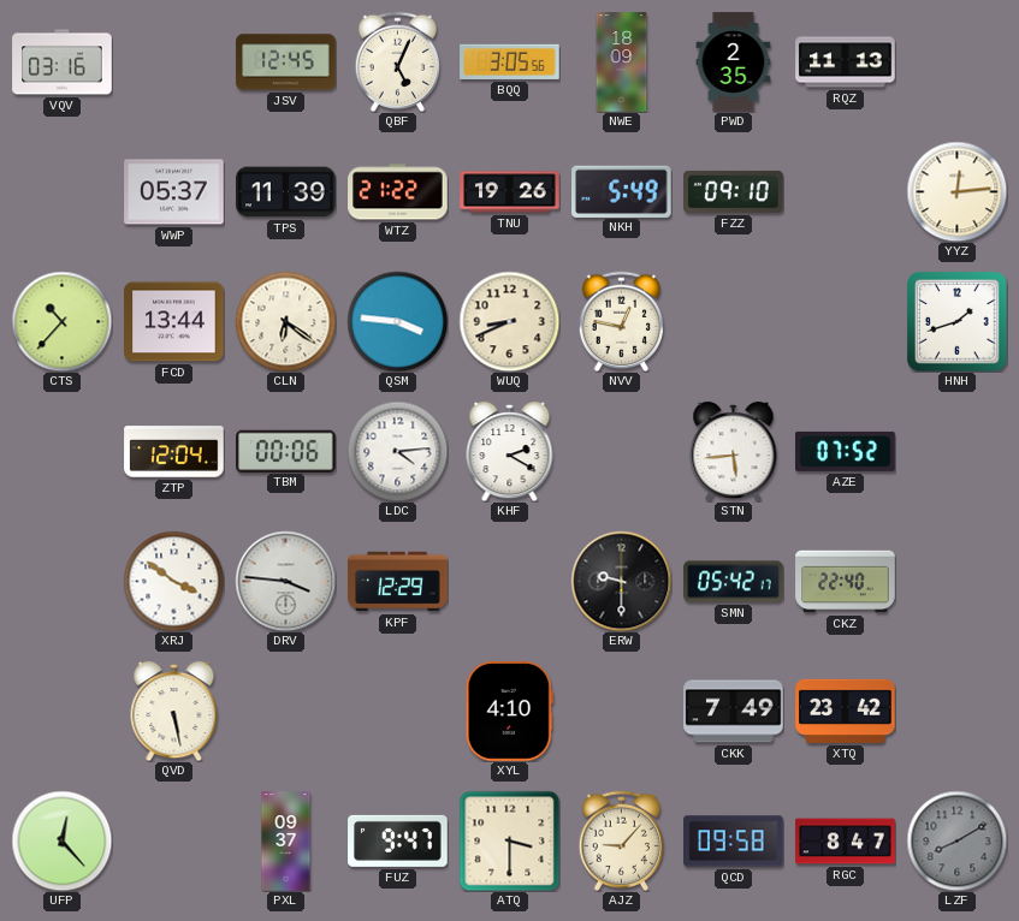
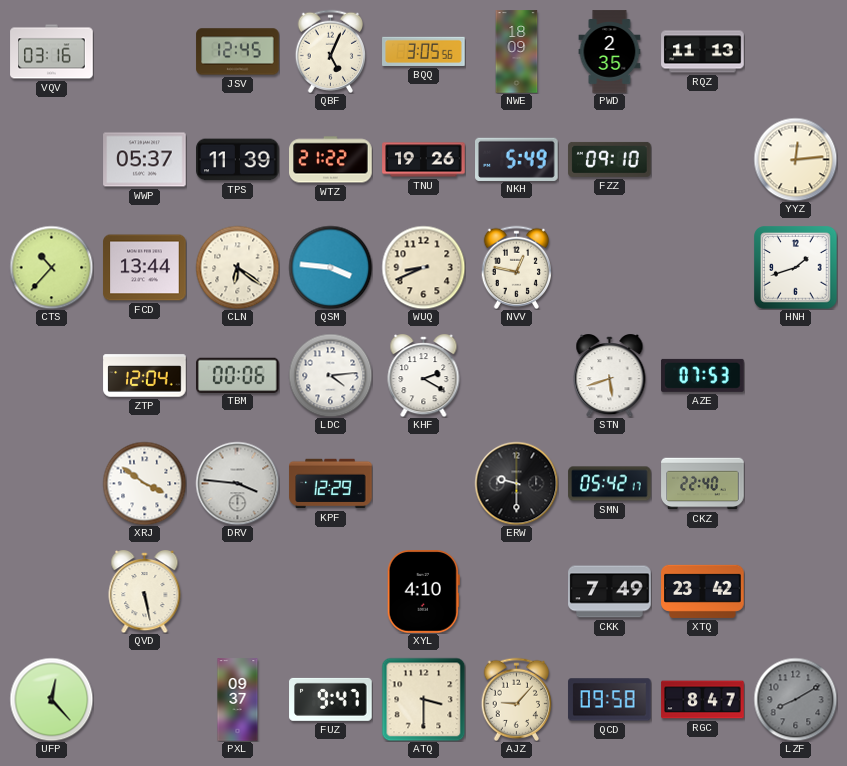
STN: 5:44 -> 5:42
AZE: 07:52 -> 07:53
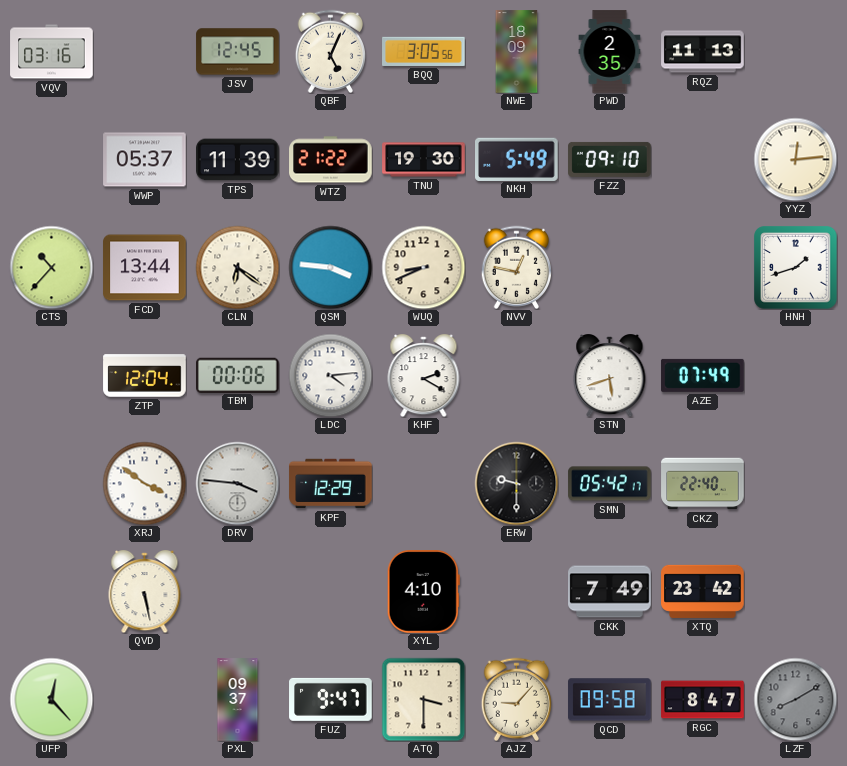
TNU: 19:26 -> 19:30
AZE: 07:53 -> 07:49
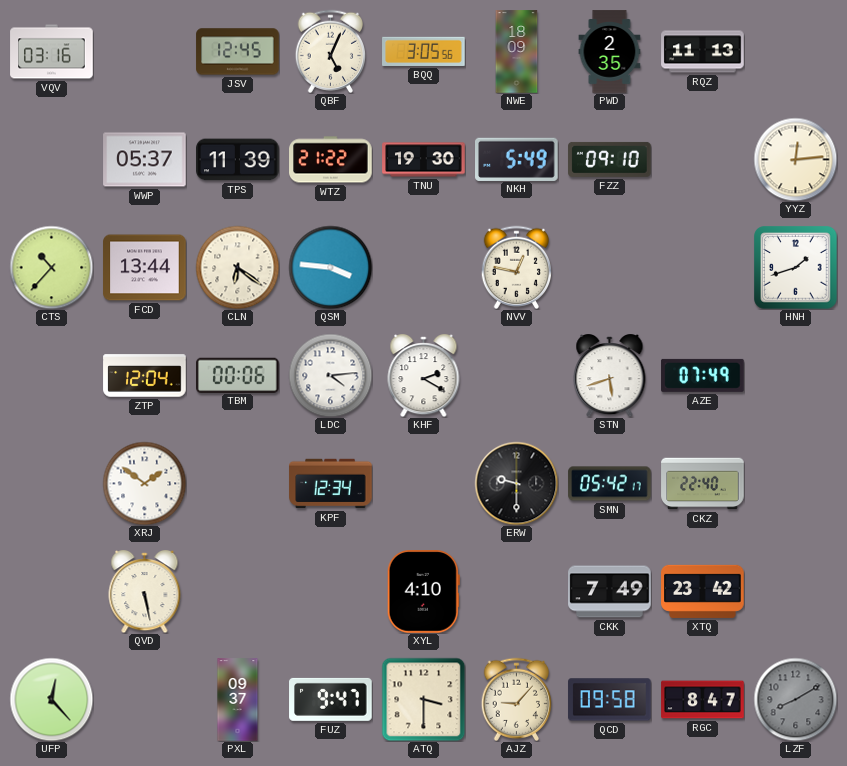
WUQ: 8:41 -> none
XRJ: 3:51 -> 1:51
DRV: 3:46 -> none
KPF: 12:29 -> 12:34
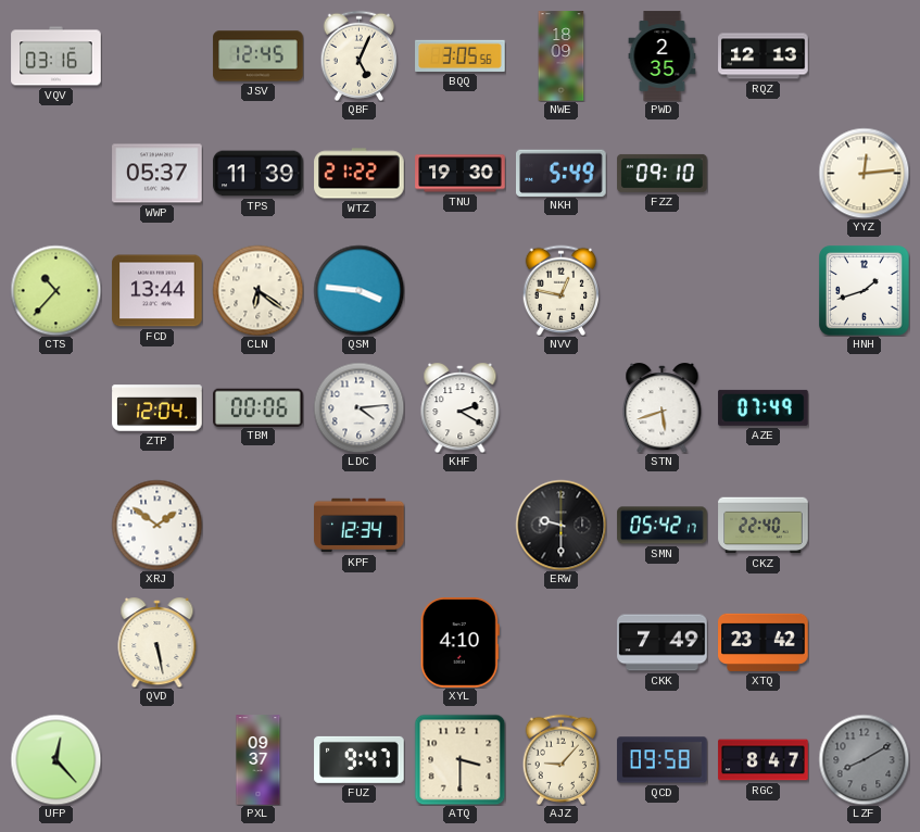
RQZ: 11:13 -> 12:13
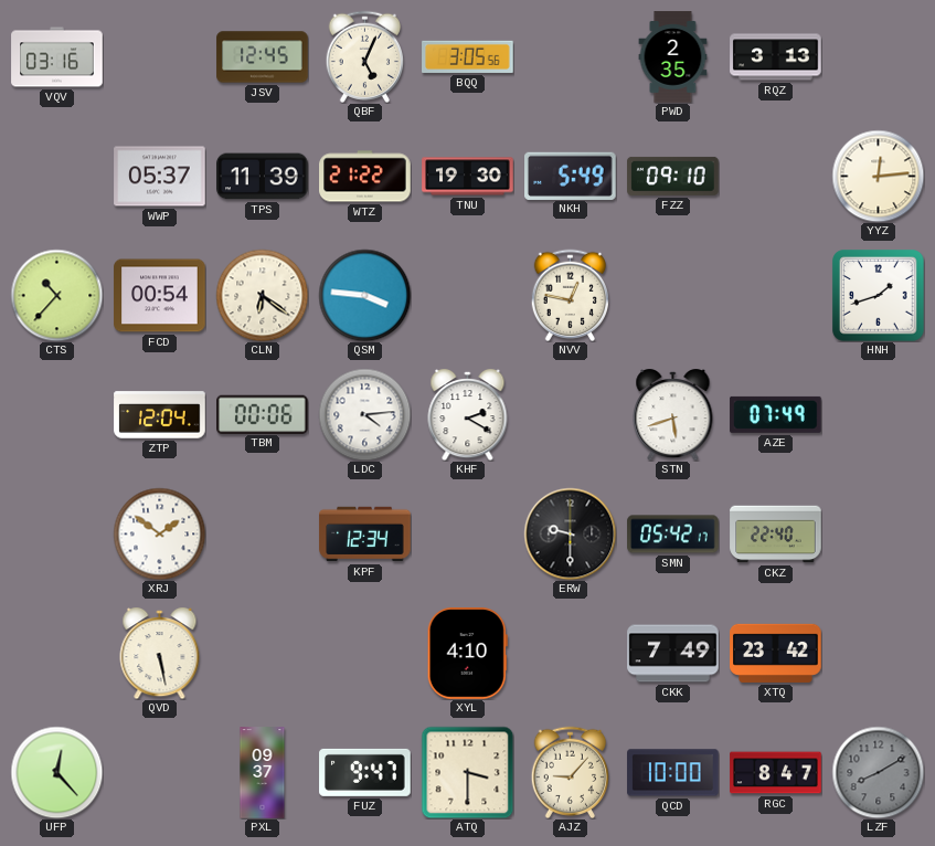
NWE: 18:09 -> none
RQZ: 12:13 -> 3:13
FCD: 13:44 -> 00:54
QCD: 09:58 -> 10:00
